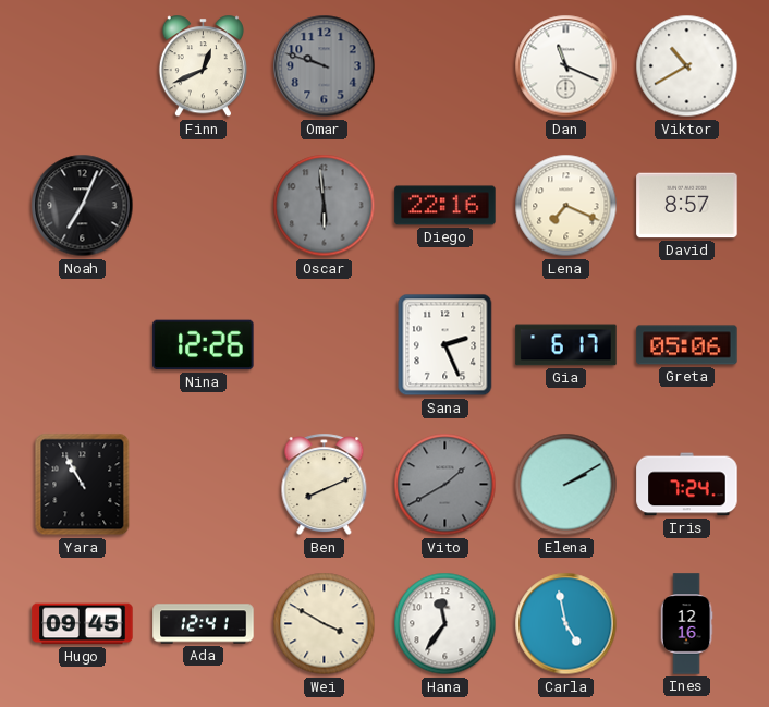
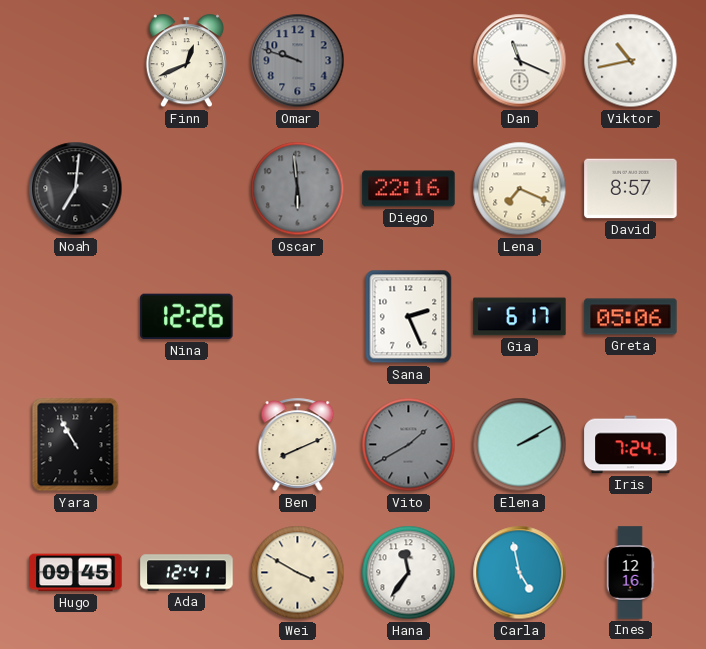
Viktor: 10:40 -> 10:43
Noah: 7:04 -> 7:01
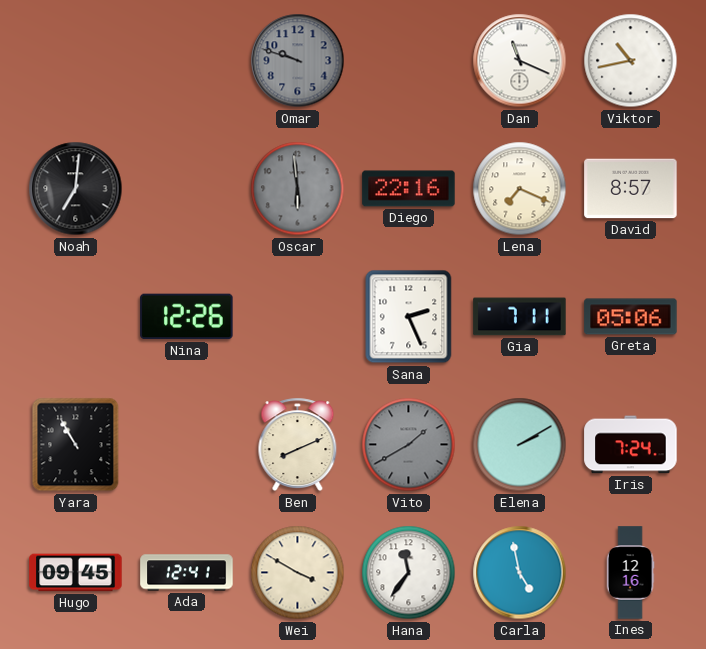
Finn: 12:41 -> none
Gia: 6:17 -> 7:11
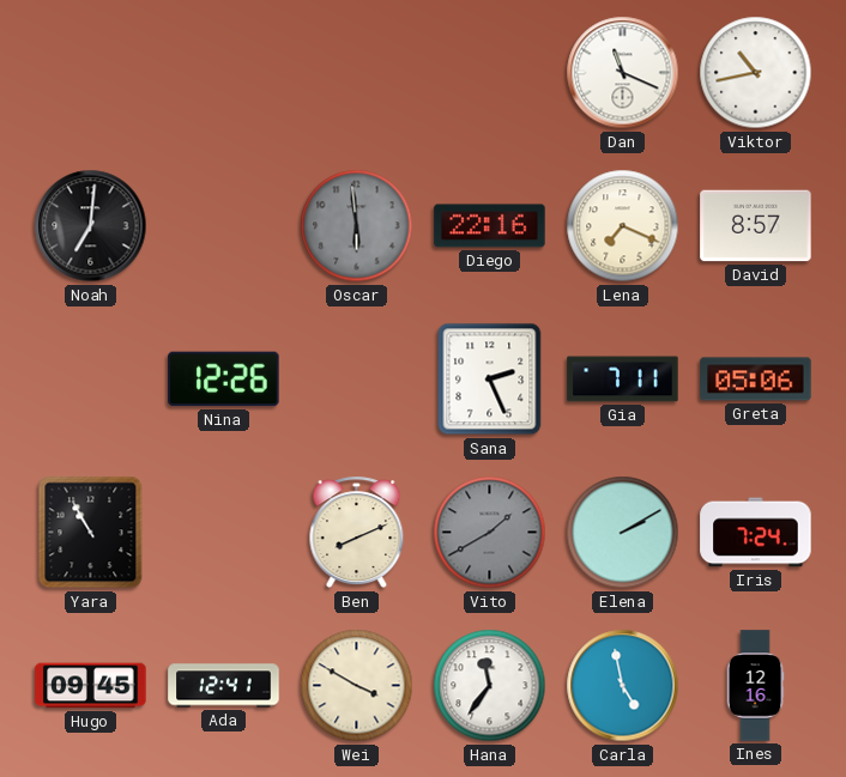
Omar: 9:48 -> none
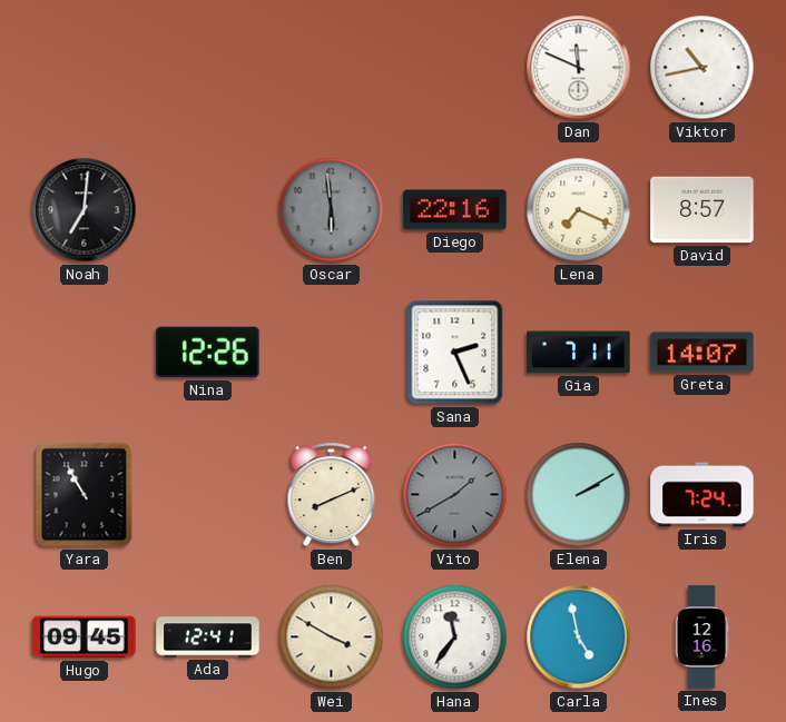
Dan: 11:19 -> 11:49
Greta: 05:06 -> 14:07
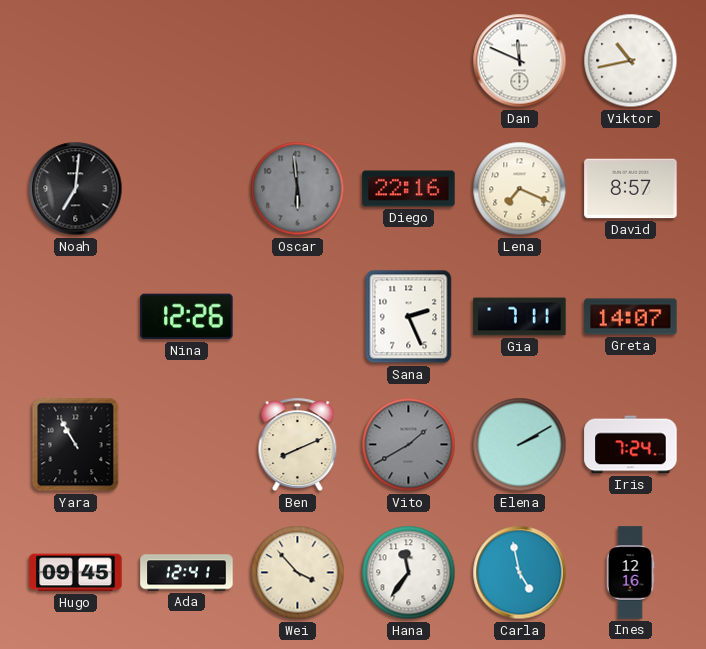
Wei: 3:50 -> 3:53
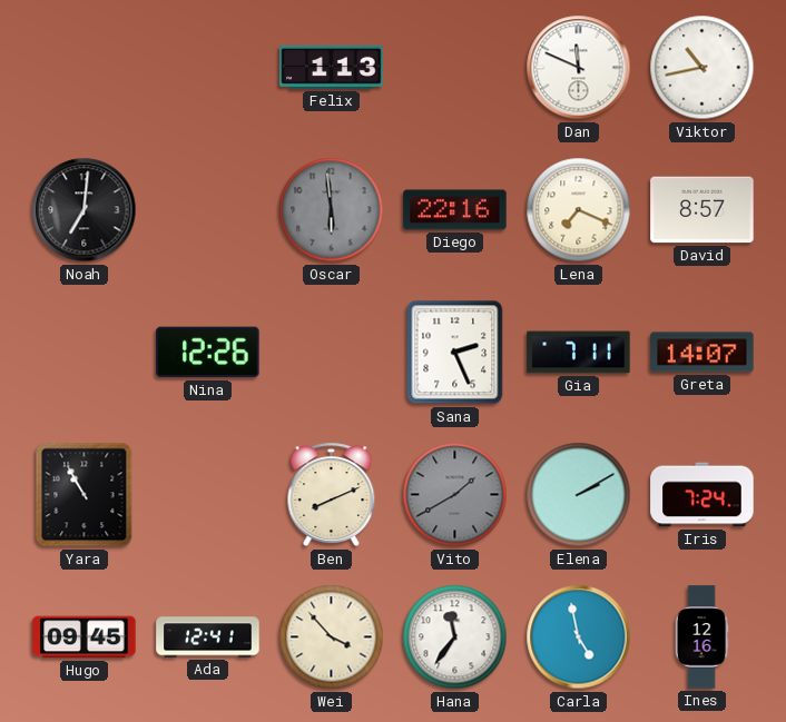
Felix: none -> 1:13
